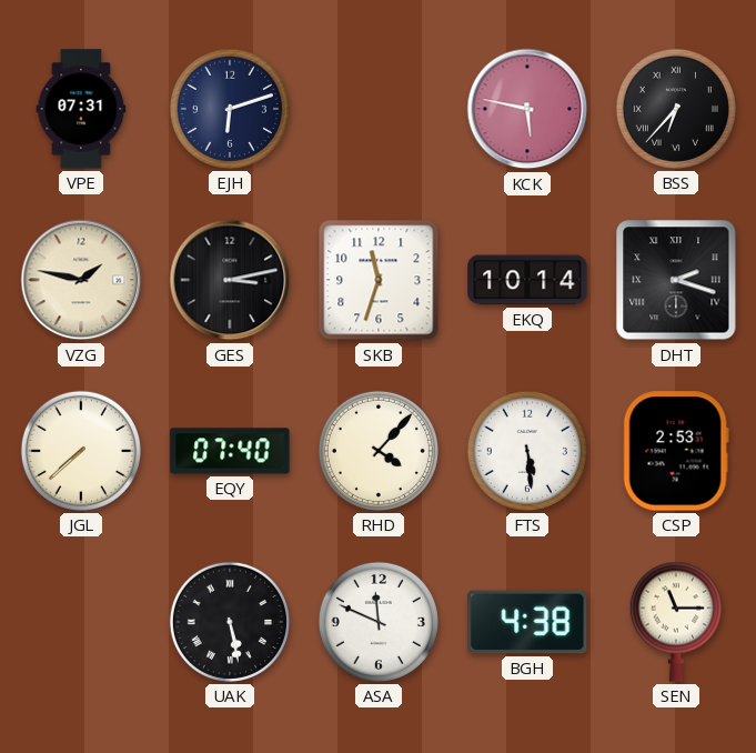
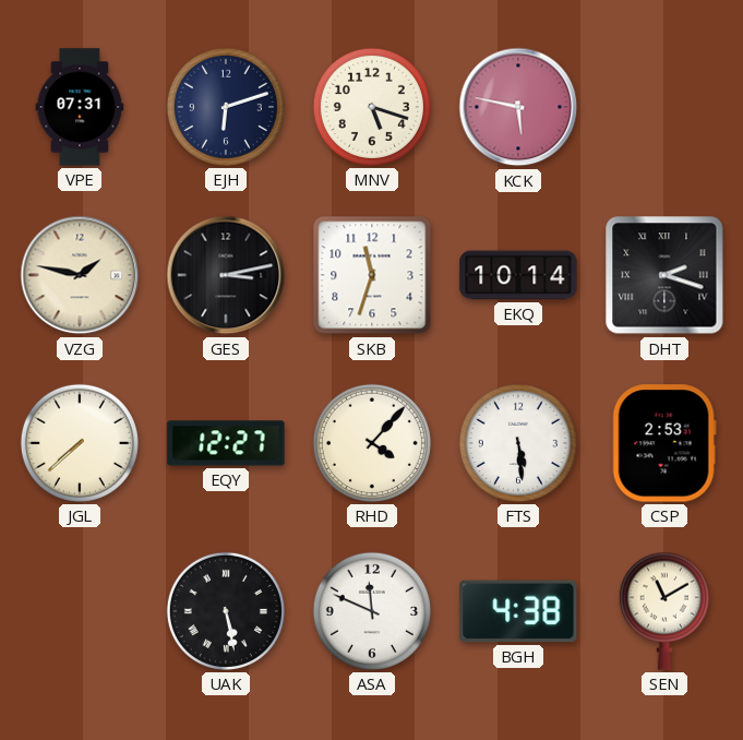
MNV: none -> 5:18
BSS: 6:37 -> none
EQY: 07:40 -> 12:27
SEN: 11:15 -> 11:10
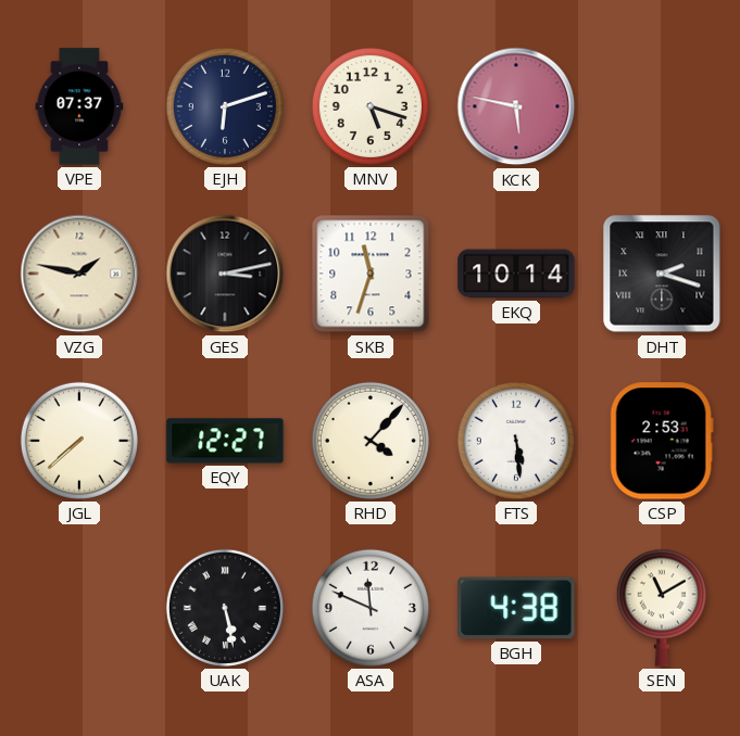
VPE: 07:31 -> 07:37
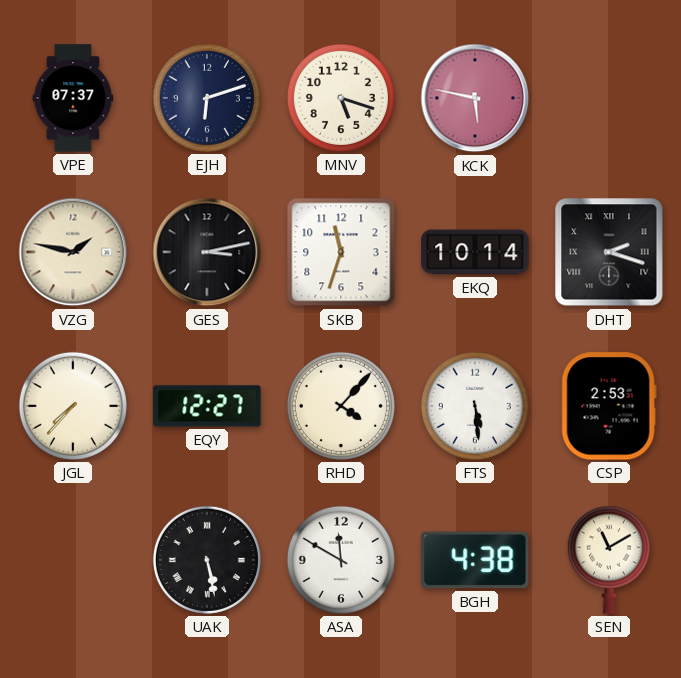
JGL: 7:38 -> 7:37
ASA: 11:49 -> 11:50
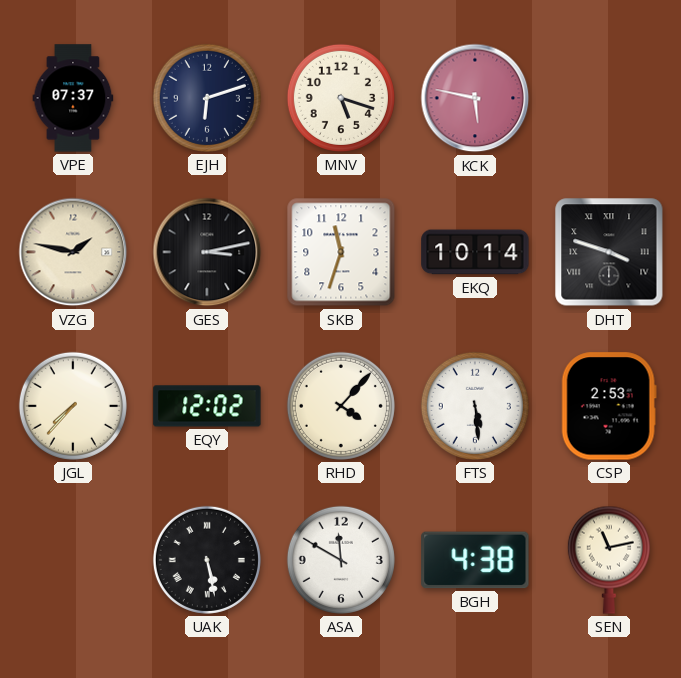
DHT: 2:18 -> 3:48
EQY: 12:27 -> 12:02
SEN: 11:10 -> 11:13
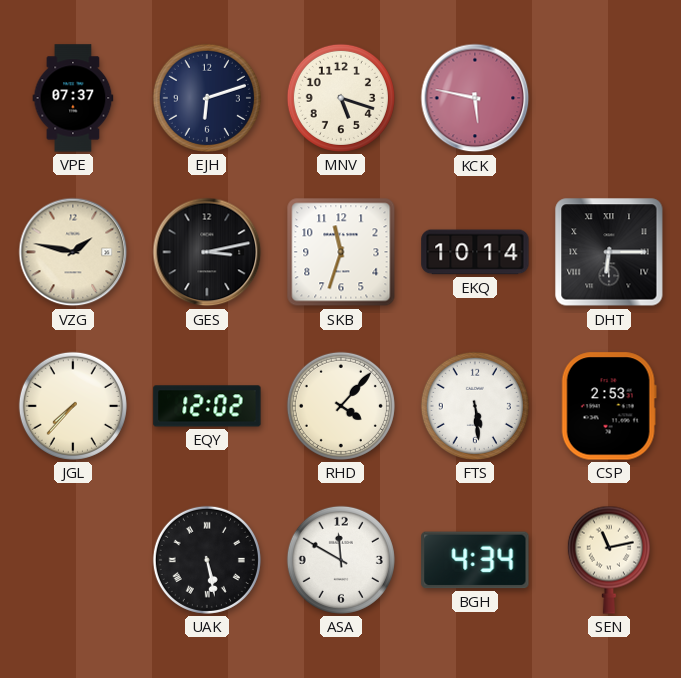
DHT: 3:48 -> 6:15
BGH: 4:38 -> 4:34
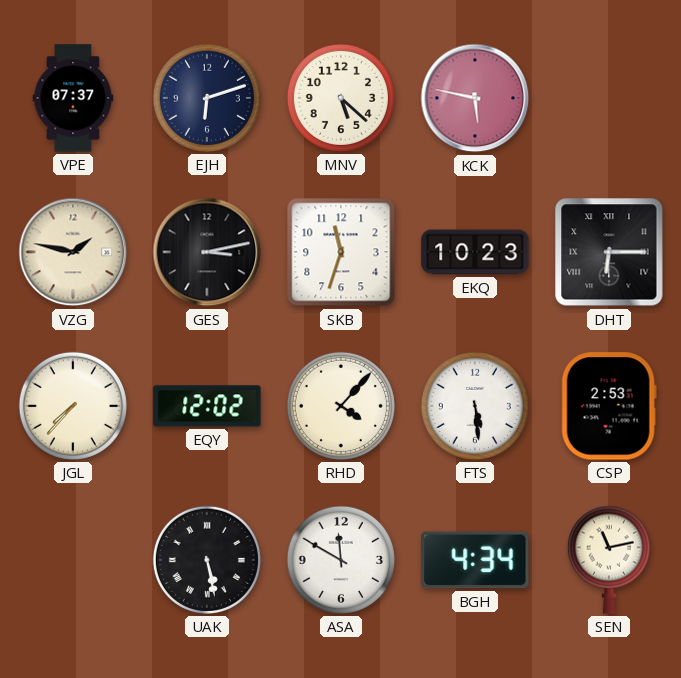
MNV: 5:18 -> 5:22
EKQ: 10:14 -> 10:23
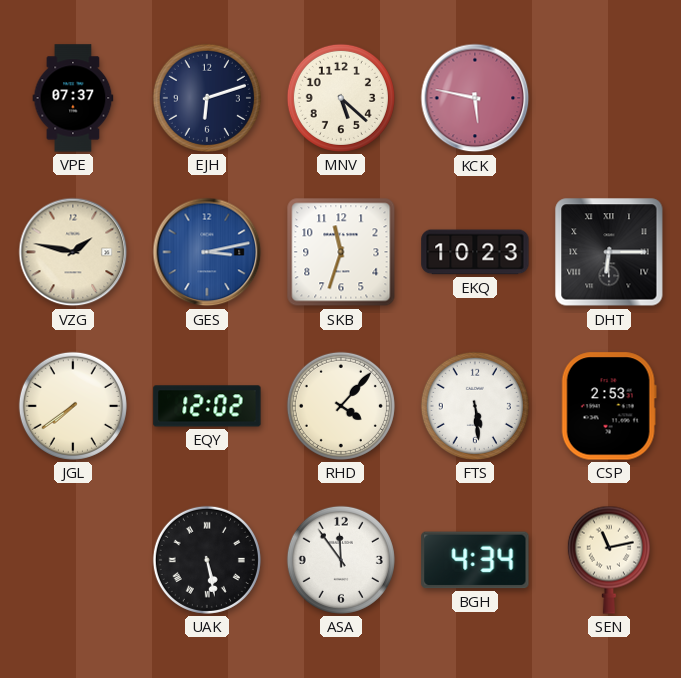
GES dial: black -> blue
JGL: 7:37 -> 7:39
ASA: 11:50 -> 11:54
